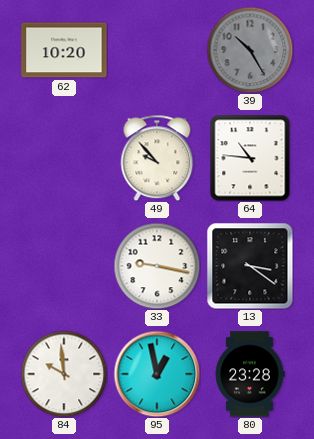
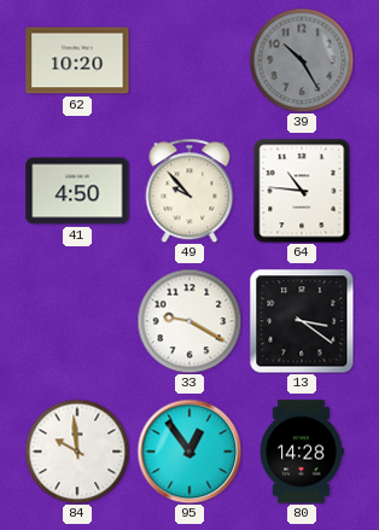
41: none -> 4:50
33: 9:17 -> 9:20
95: 12:58 -> 12:54
80: 23:28 -> 14:28
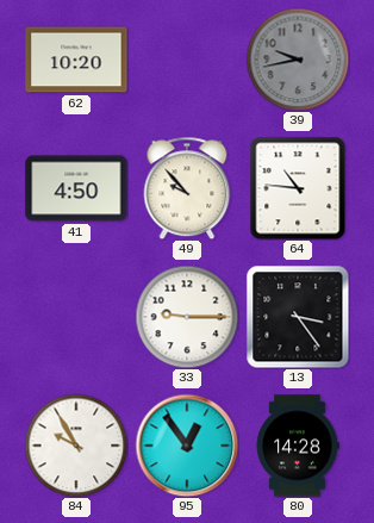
39: 10:25 -> 9:43
33: 9:20 -> 9:15
13: 3:21 -> 3:24
84: 9:59 -> 9:55
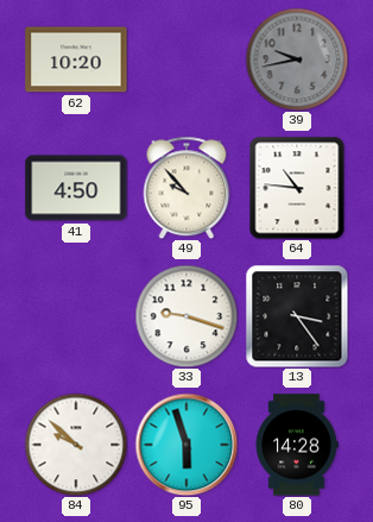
33: 9:15 -> 9:18
84: 9:55 -> 9:52
95: 12:54 -> 5:57
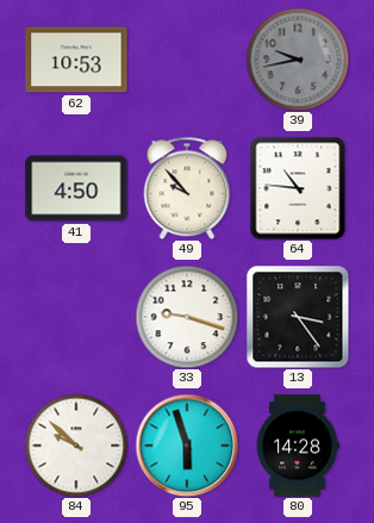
62: 10:20 -> 10:53
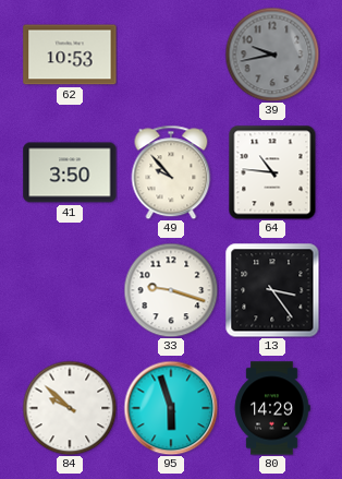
41: 4:50 -> 3:50
80: 14:28 -> 14:29
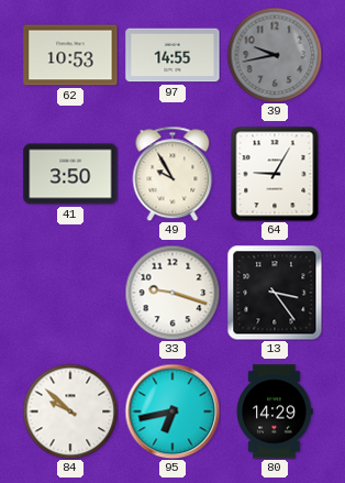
97: none -> 14:55
49: 9:53 -> 9:55
64: 10:46 -> 9:05
95: 5:57 -> 6:43
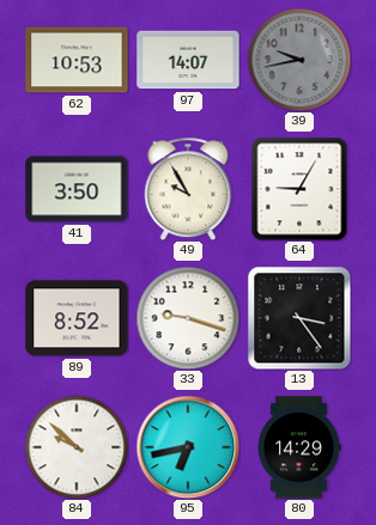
97: 14:55 -> 14:07
89: none -> 8:52
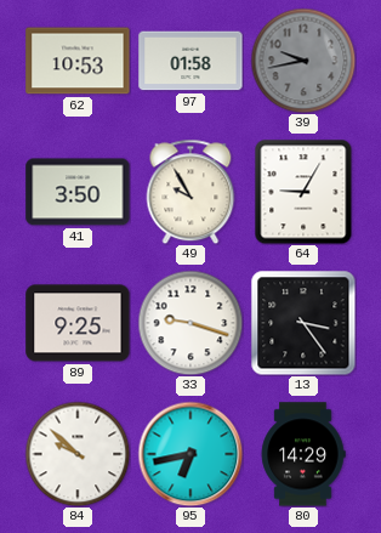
97: 14:07 -> 01:58
89: 8:52 -> 9:25
